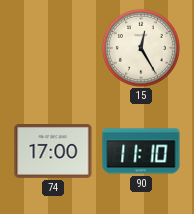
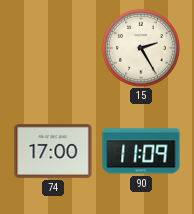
15: 12:25 -> 2:25
90: 11:10 -> 11:09
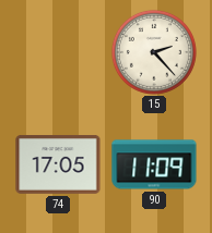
15: 2:25 -> 2:23
74: 17:00 -> 17:05
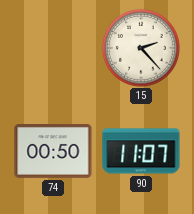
74: 17:05 -> 00:50
90: 11:09 -> 11:07
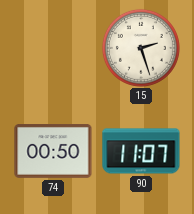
15: 2:23 -> 2:27
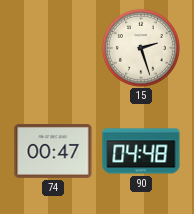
74: 00:50 -> 00:47
90: 11:07 -> 04:48
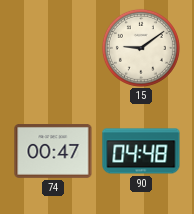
15: 2:27 -> 9:09
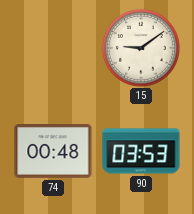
74: 00:47 -> 00:48
90: 04:48 -> 03:53
